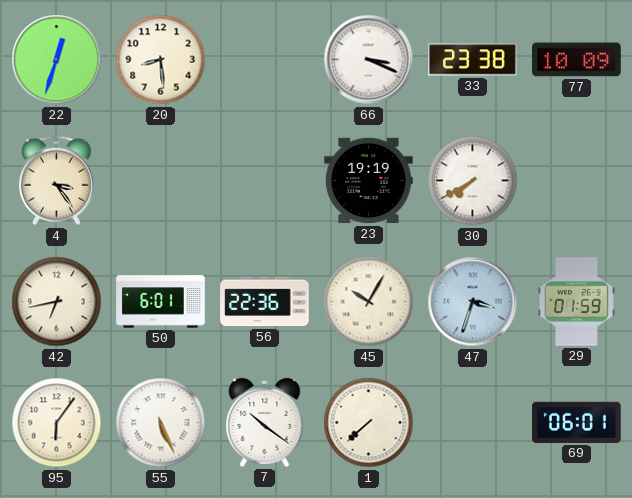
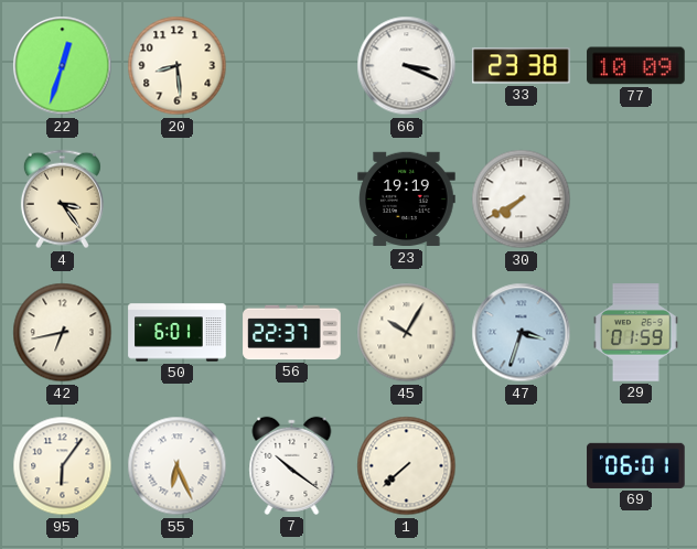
56: 22:36 -> 22:37
55: 5:26 -> 6:26
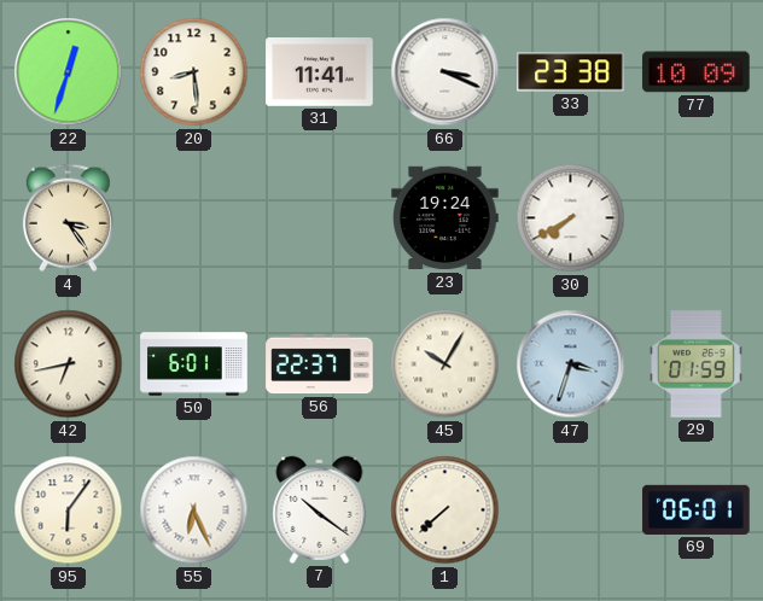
31: none -> 11:41
23: 19:19 -> 19:24
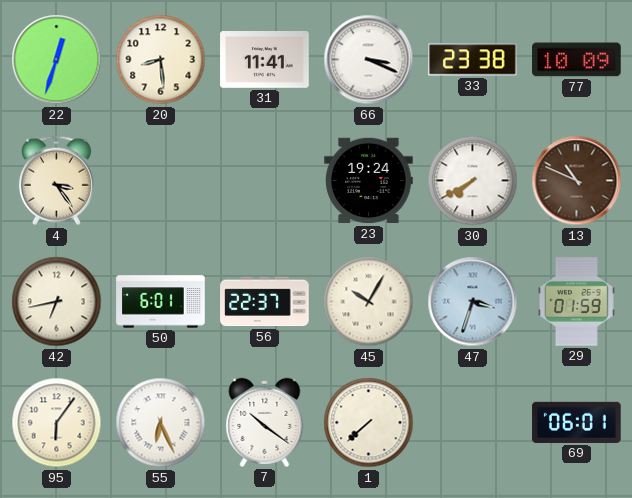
13: none -> 10:49
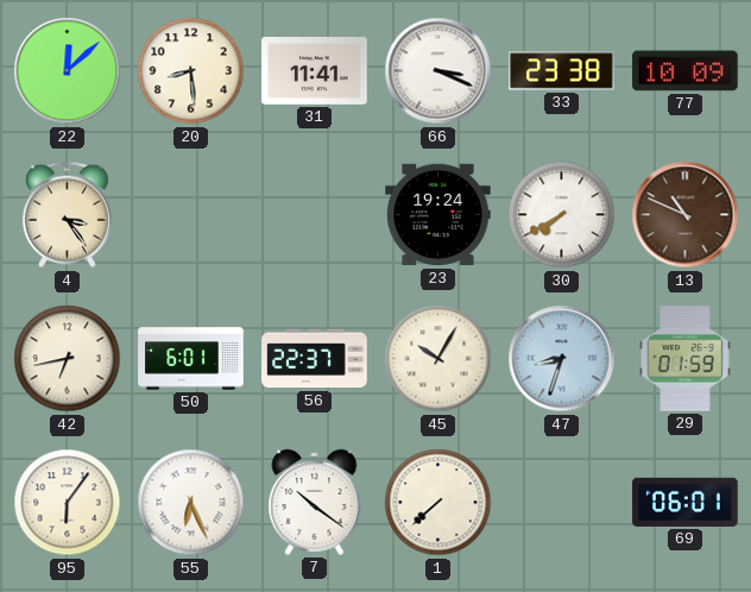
22: 12:33 -> 12:08
47: 3:33 -> 8:33
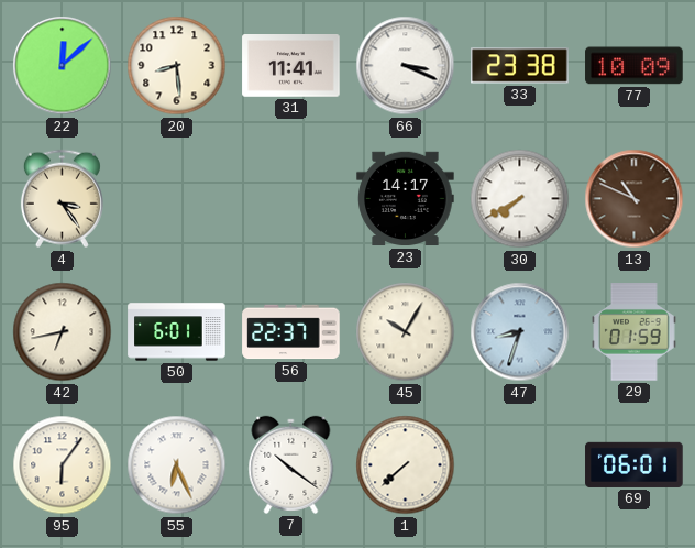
23: 19:24 -> 14:17
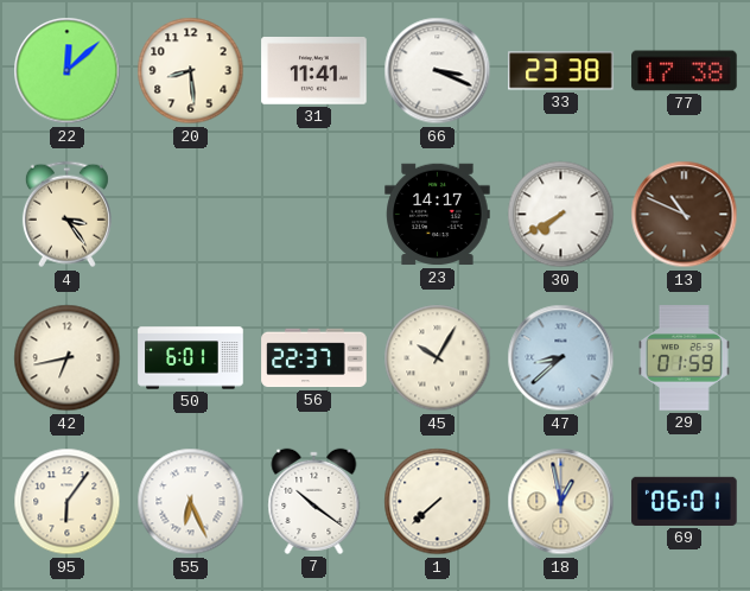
77: 10:09 -> 17:38
47: 8:33 -> 8:38
18: none -> 12:58
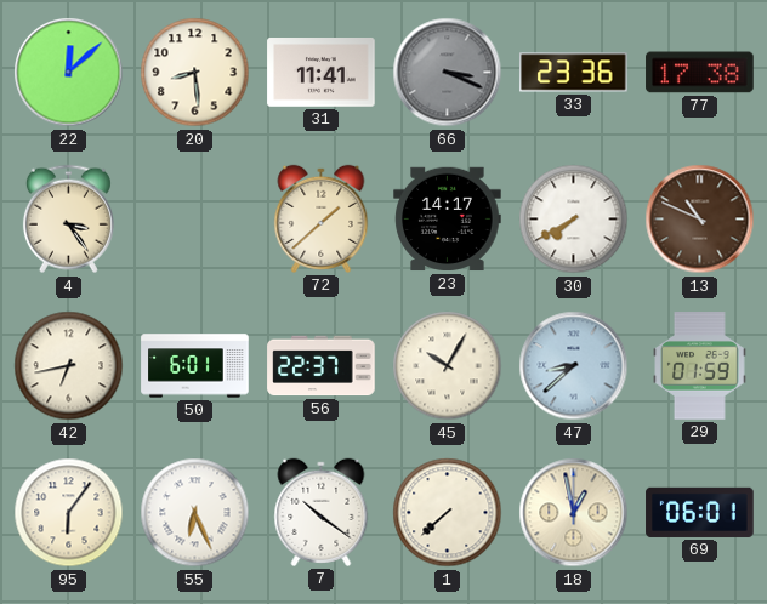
66 dial: white -> grey
33: 23:38 -> 23:36
72: none -> 1:38
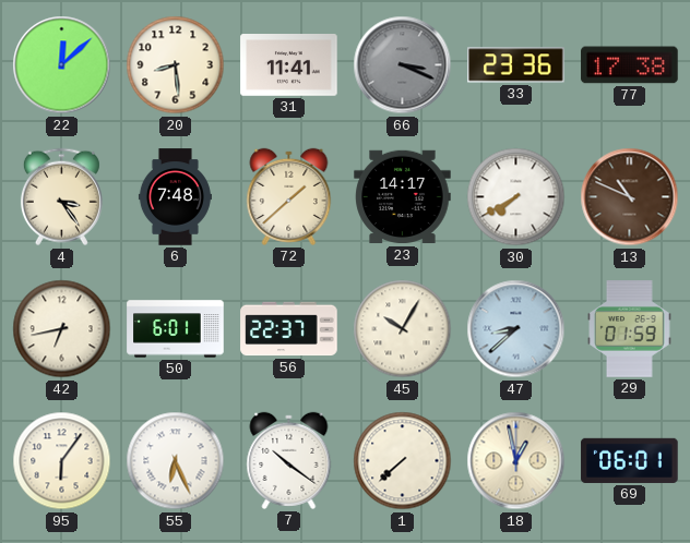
6: none -> 7:48
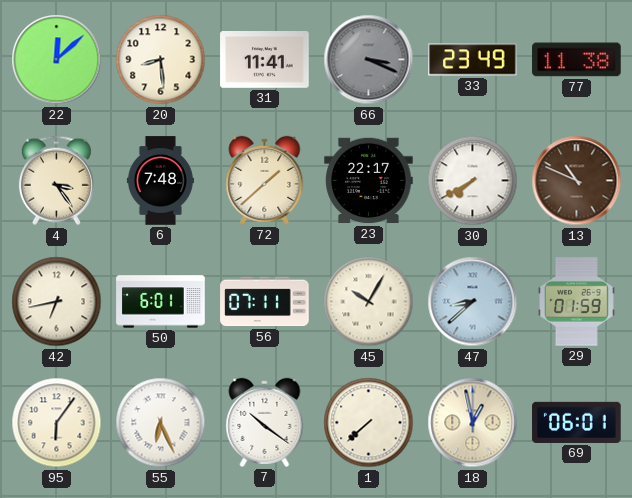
33: 23:36 -> 23:49
77: 17:38 -> 11:38
23: 14:17 -> 22:17
56: 22:37 -> 07:11
